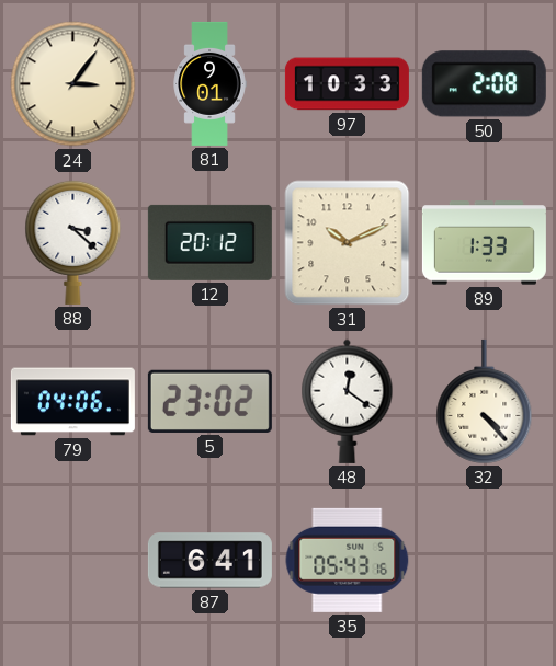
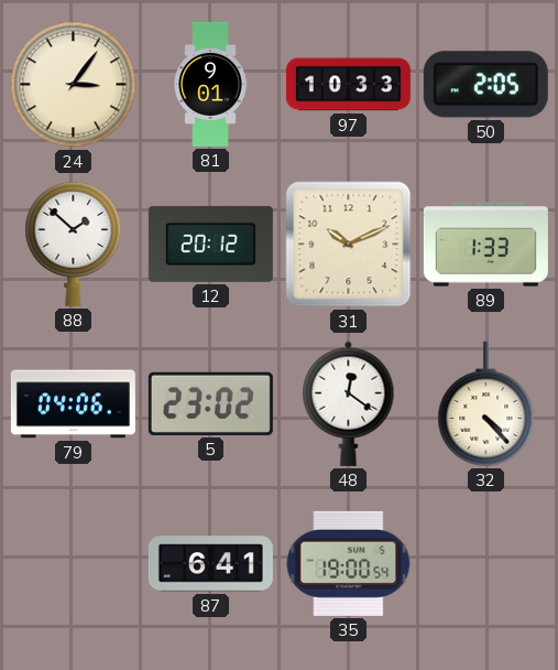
50: 2:08 -> 2:05
88: 3:22 -> 1:52
35: 05:43 -> 19:00
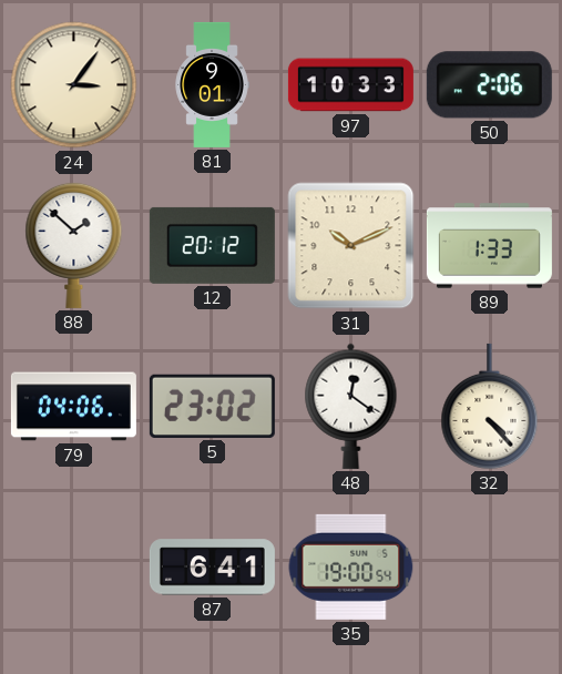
50: 2:05 -> 2:06
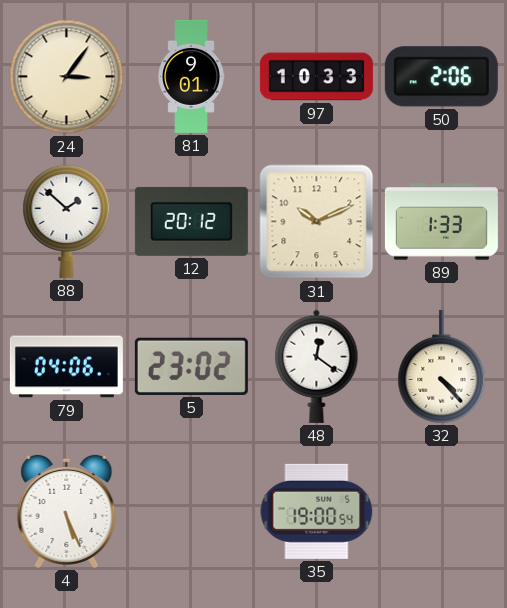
4: none -> 5:26
87: 6:41 -> none
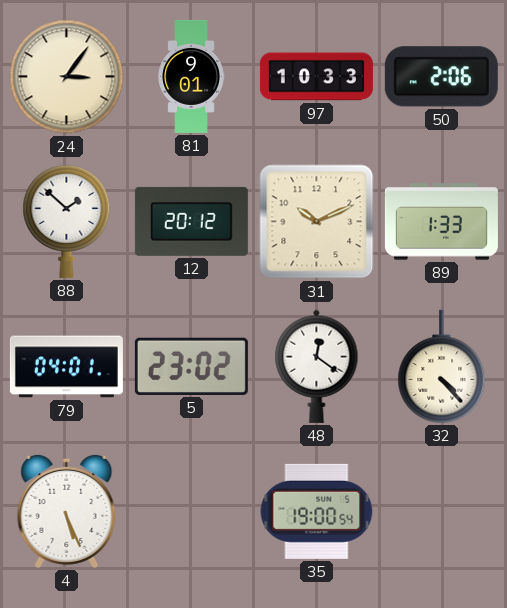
79: 04:06 -> 04:01
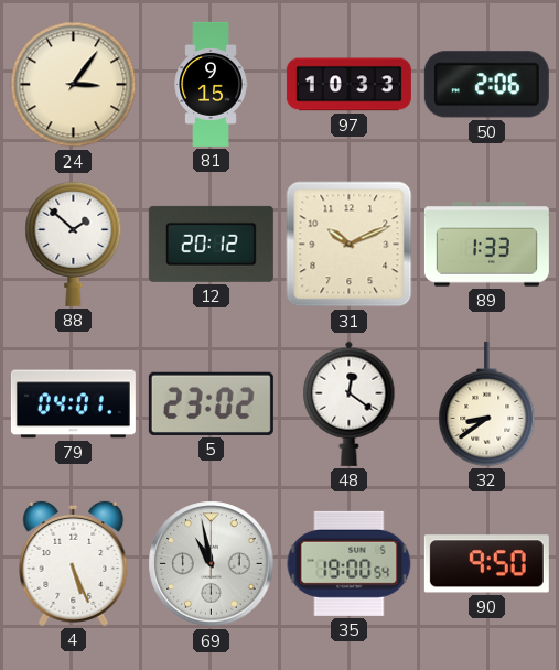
81: 9:01 -> 9:15
32: 4:23 -> 8:39
69: none -> 10:58
90: none -> 9:50
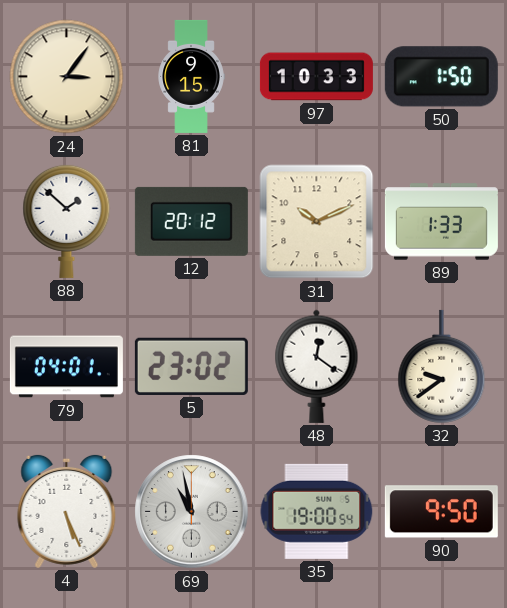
50: 2:06 -> 1:50
32: 8:39 -> 9:39
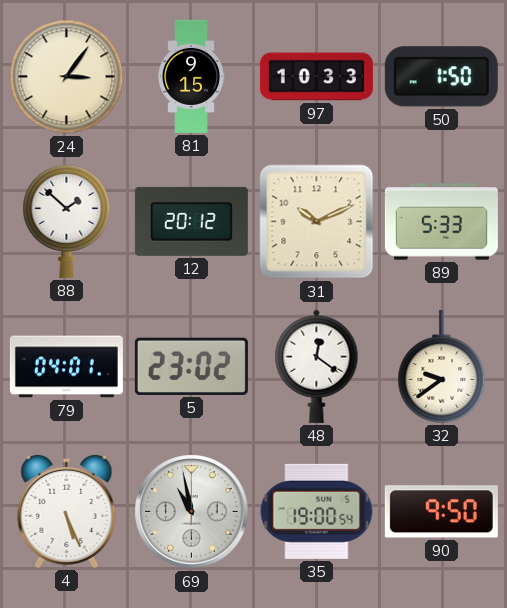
89: 1:33 -> 5:33
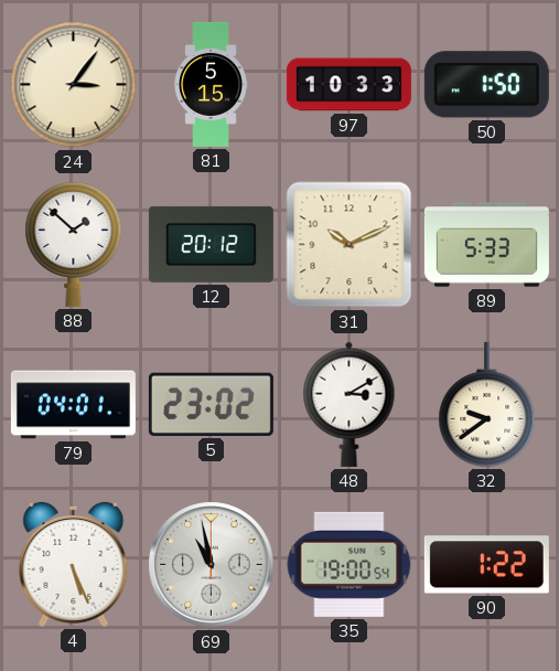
81: 9:15 -> 5:15
48: 12:21 -> 3:10
90: 9:50 -> 1:22
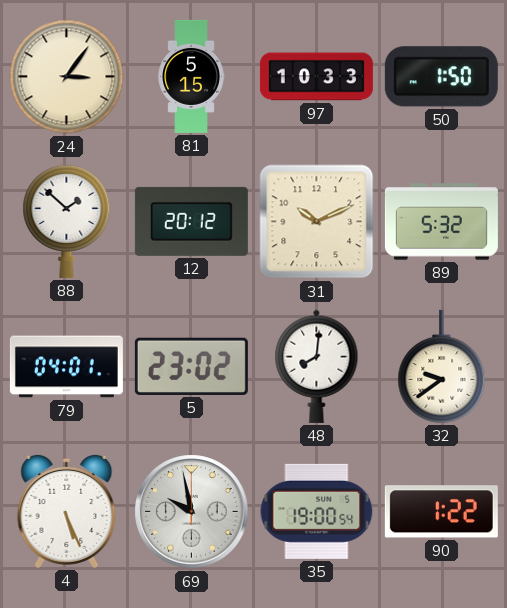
89: 5:33 -> 5:32
48: 3:10 -> 8:01
69: 10:58 -> 9:58
